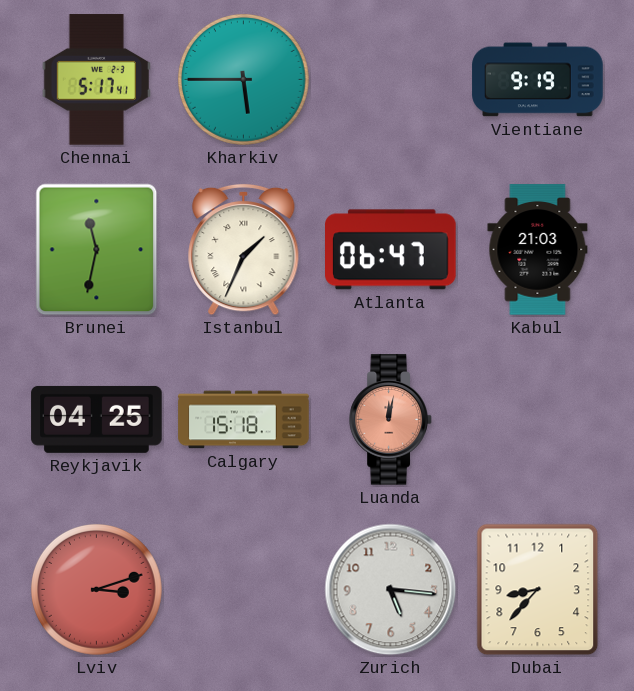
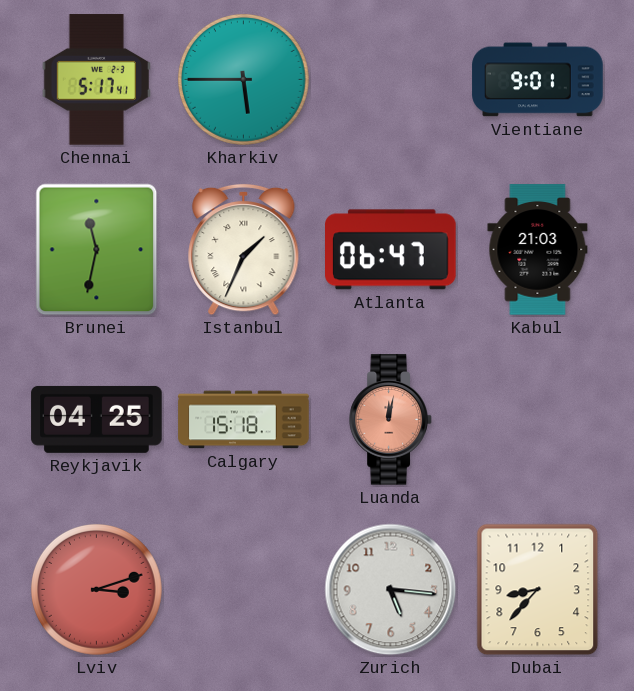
Vientiane: 9:19 -> 9:01
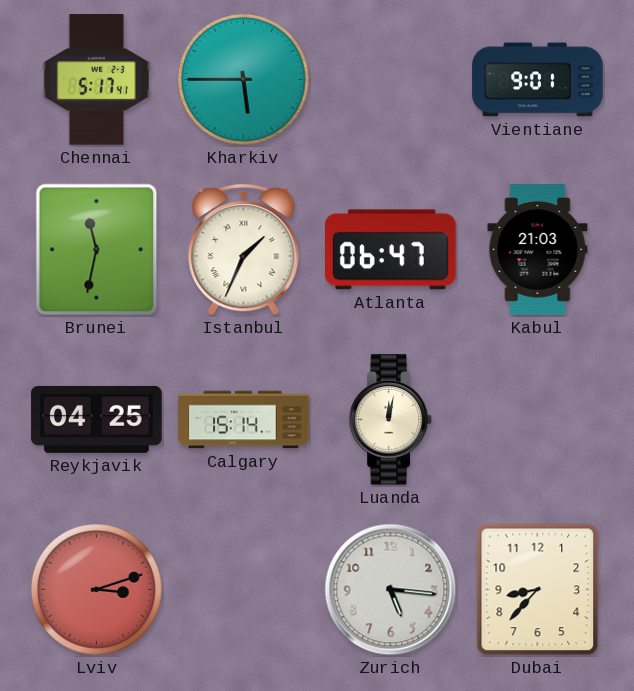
Calgary: 15:18 -> 15:14
Luanda dial: salmon -> cream
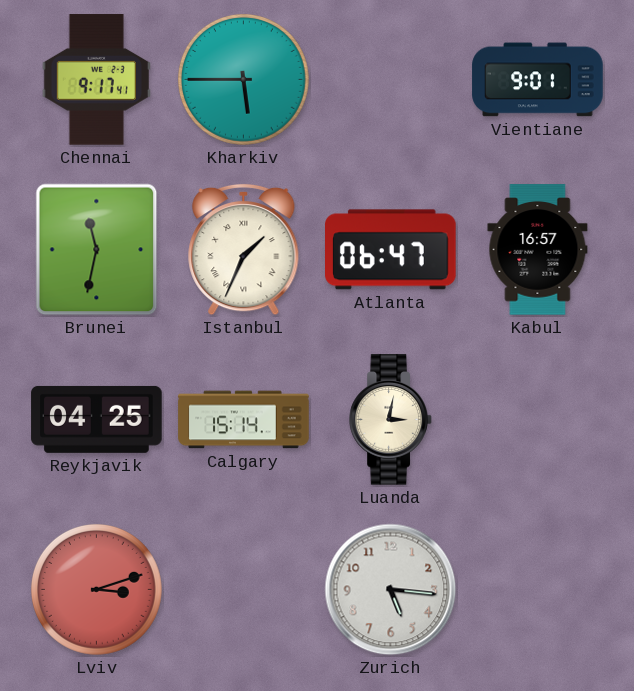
Chennai: 5:17 -> 9:17
Kabul: 21:03 -> 16:57
Luanda: 12:02 -> 3:02
Dubai: 8:37 -> none
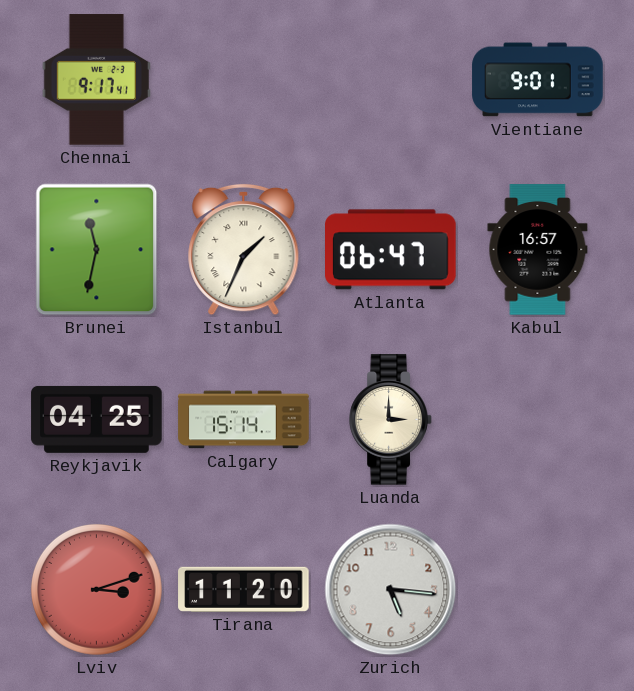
Kharkiv: 5:45 -> none
Luanda: 3:02 -> 3:00
Tirana: none -> 11:20
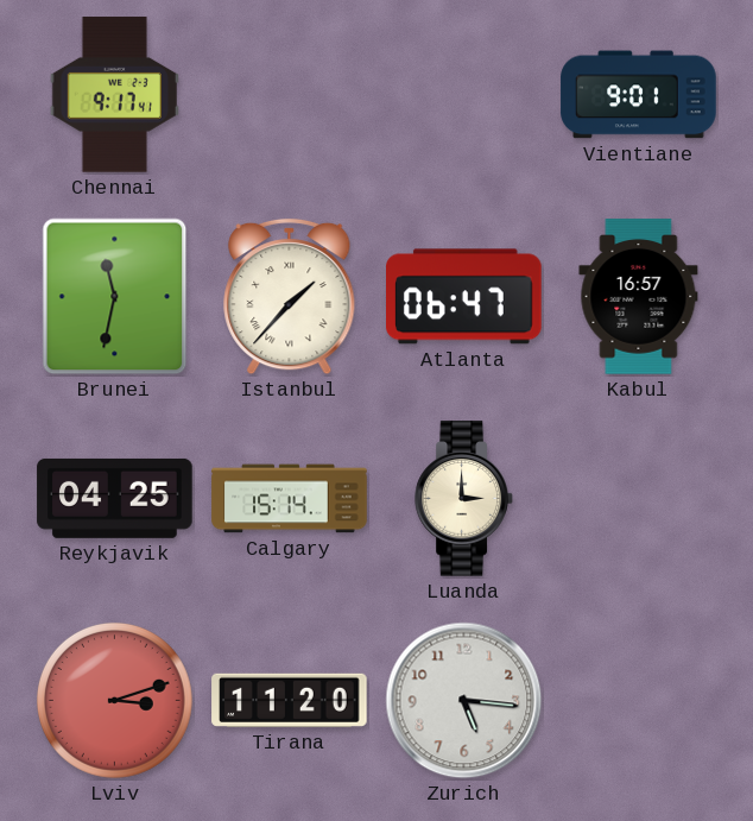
Istanbul: 1:34 -> 1:37
